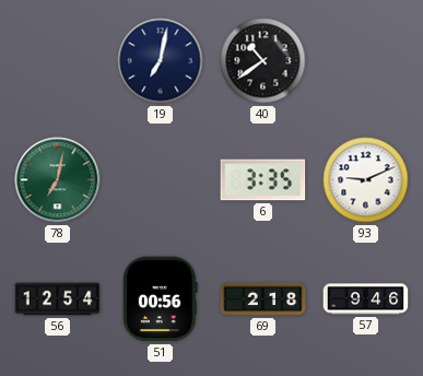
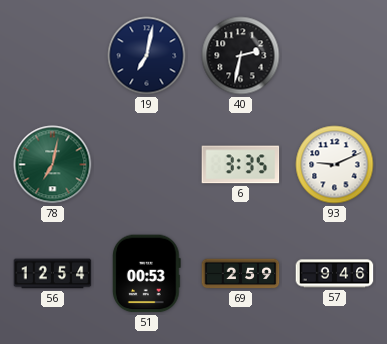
40: 10:39 -> 2:32
51: 00:56 -> 00:53
69: 2:18 -> 2:59
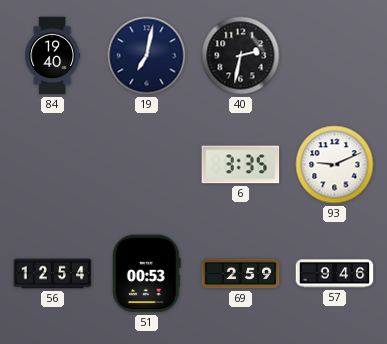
84: none -> 19:40
78: 7:02 -> none
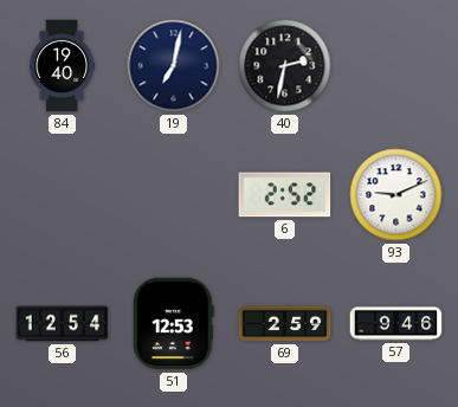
6: 3:35 -> 2:52
51: 00:53 -> 12:53
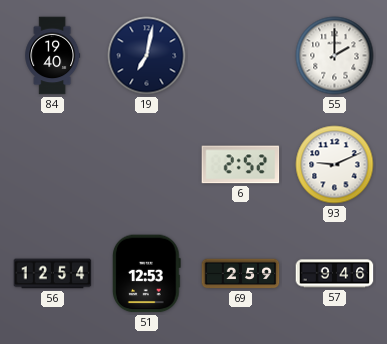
40: 2:32 -> none
55: none -> 2:00
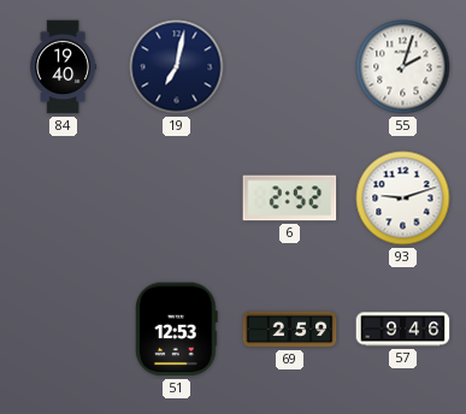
55: 2:00 -> 2:03
93: 9:11 -> 9:12
56: 12:54 -> none
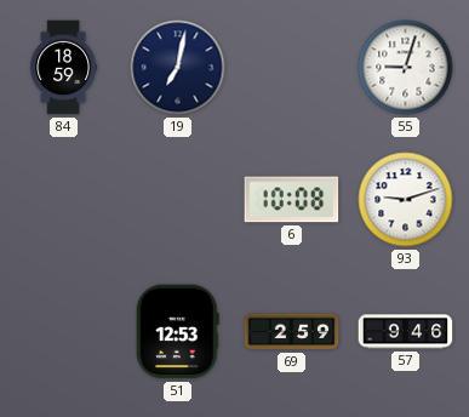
84: 19:40 -> 18:59
55: 2:03 -> 9:03
6: 2:52 -> 10:08
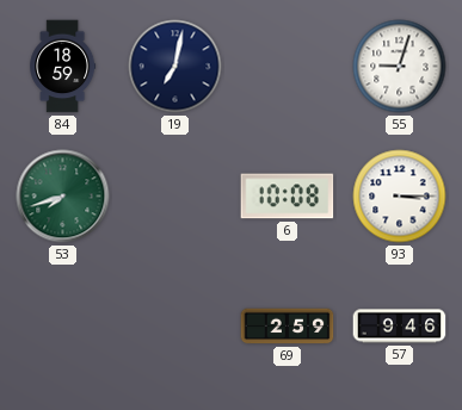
53: none -> 7:42
93: 9:12 -> 3:15
51: 12:53 -> none
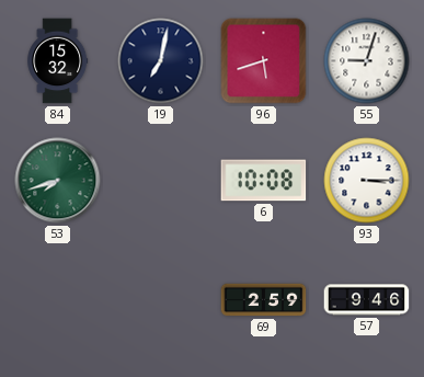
84: 18:59 -> 15:32
96: none -> 5:42
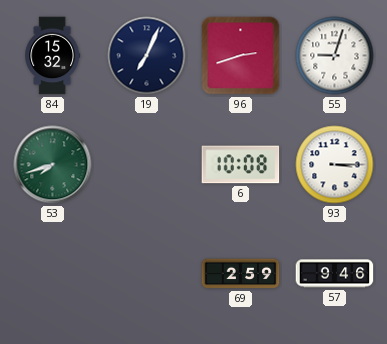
19: 7:02 -> 7:04
96: 5:42 -> 2:42
